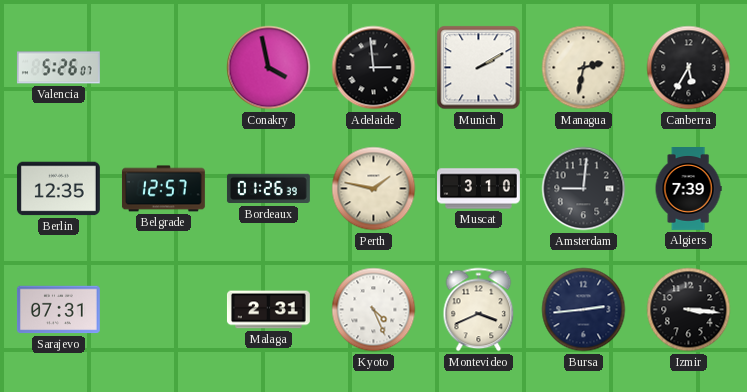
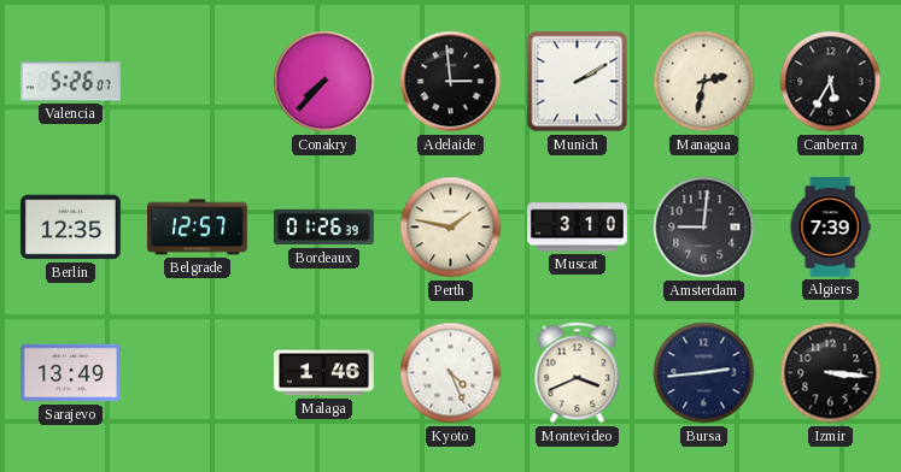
Conakry: 3:58 -> 7:37
Sarajevo: 07:31 -> 13:49
Malaga: 2:31 -> 1:46
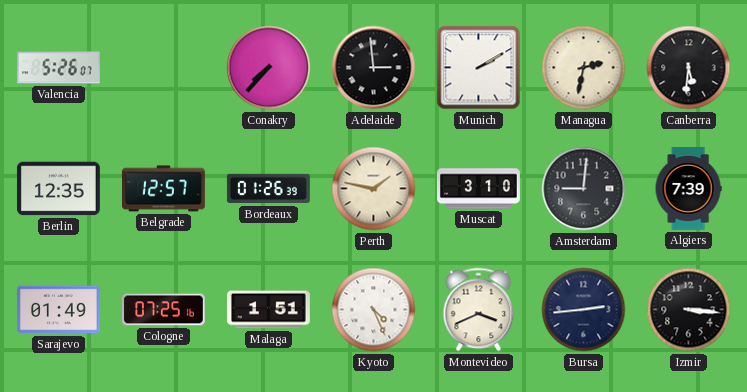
Canberra: 5:35 -> 5:31
Sarajevo: 13:49 -> 01:49
Cologne: none -> 07:25
Malaga: 1:46 -> 1:51
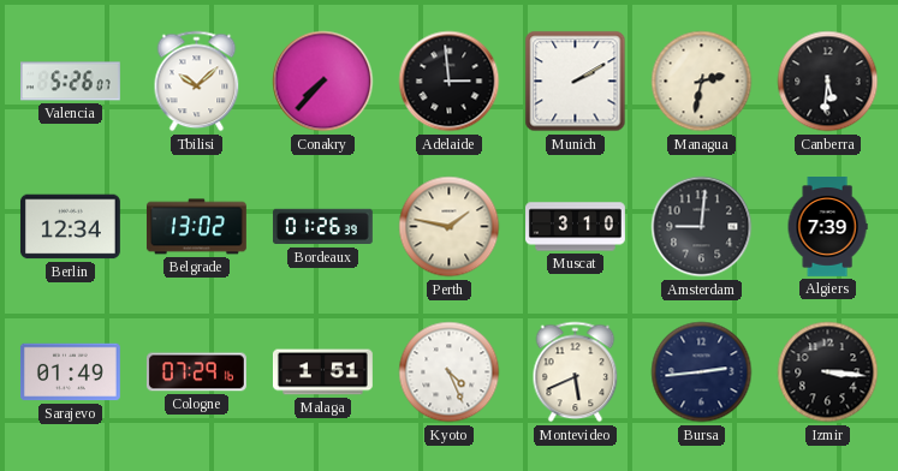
Tbilisi: none -> 10:08
Berlin: 12:35 -> 12:34
Belgrade: 12:57 -> 13:02
Cologne: 07:25 -> 07:29
Montevideo: 3:41 -> 5:41
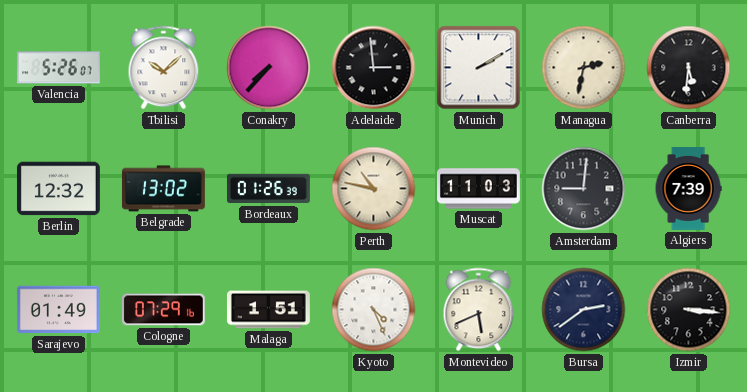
Berlin: 12:34 -> 12:32
Perth: 1:47 -> 10:47
Muscat: 3:10 -> 11:03
Bursa: 2:44 -> 2:39
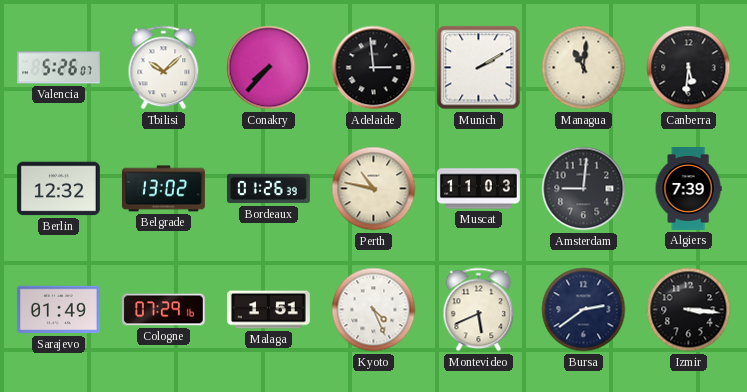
Managua: 2:32 -> 11:01
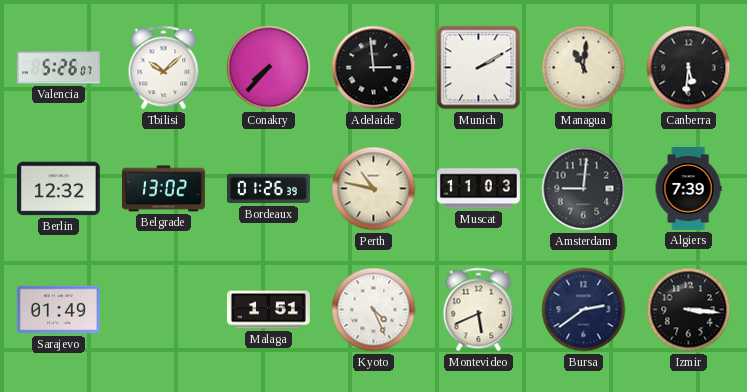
Cologne: 07:29 -> none
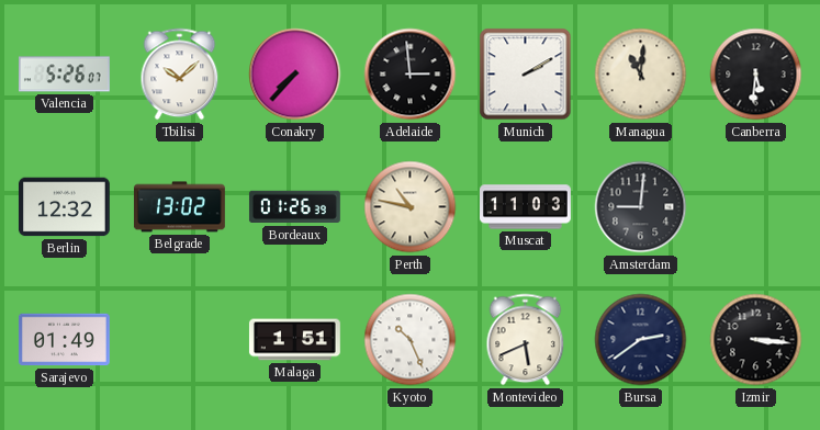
Algiers: 7:39 -> none
Kyoto: 4:26 -> 10:26
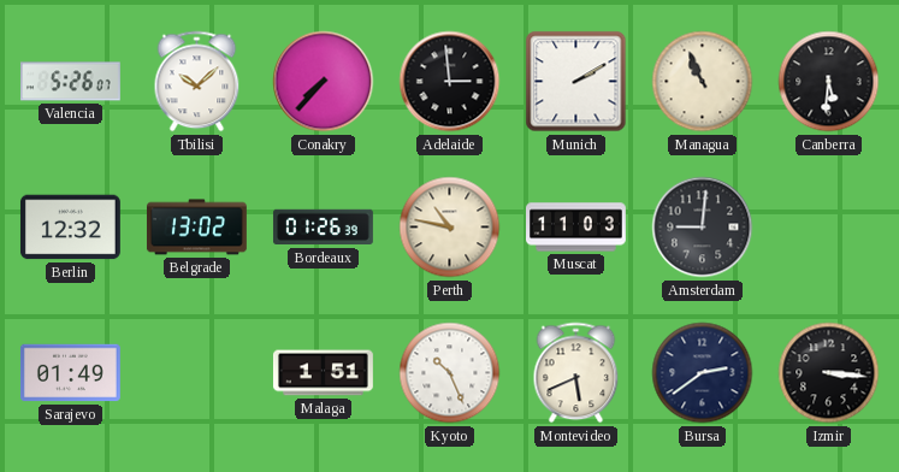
Managua: 11:01 -> 10:56
